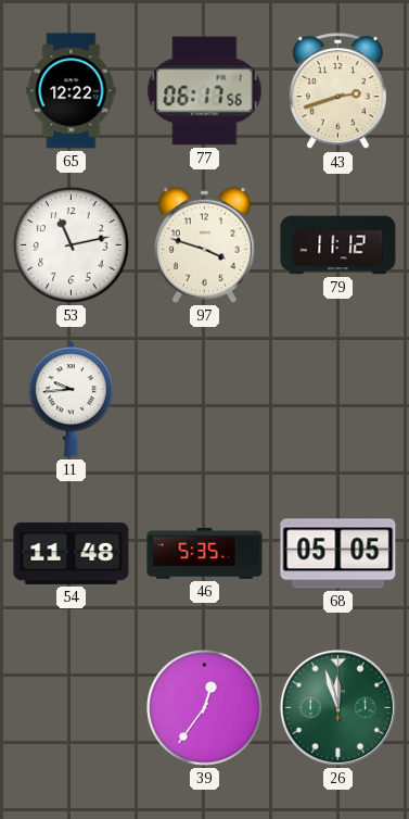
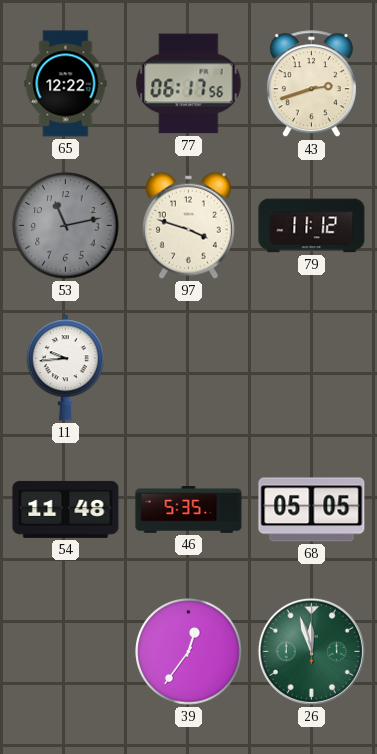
53 dial: white -> grey
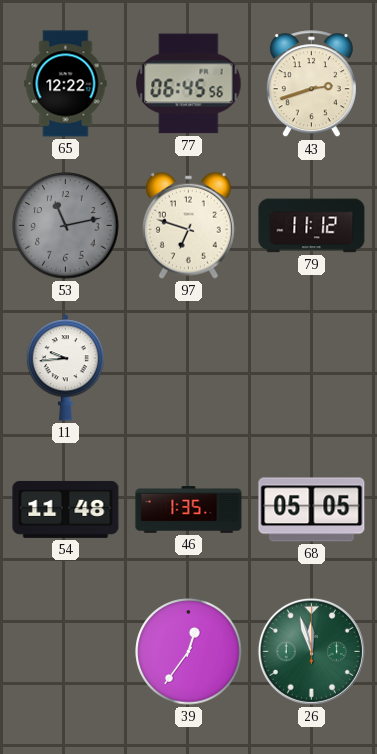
77: 06:17 -> 06:45
97: 3:48 -> 6:48
46: 5:35 -> 1:35
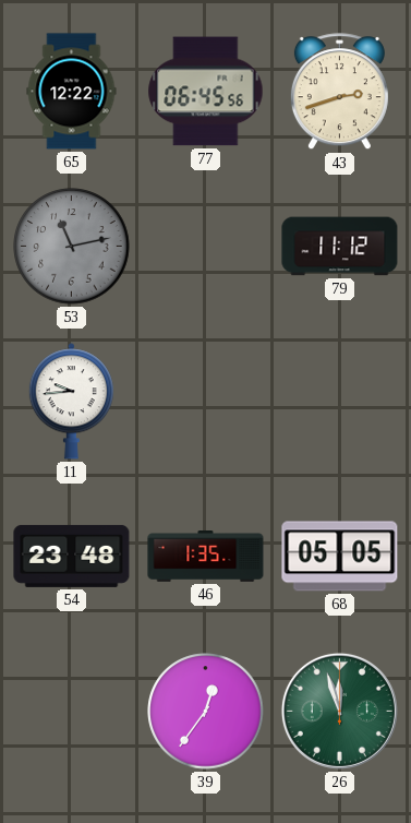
97: 6:48 -> none
54: 11:48 -> 23:48
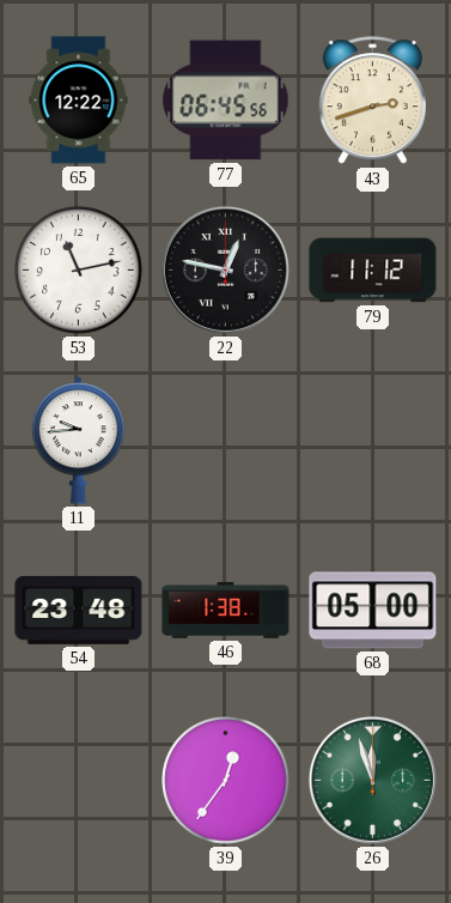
53 dial: grey -> white
22: none -> 12:47
46: 1:35 -> 1:38
68: 05:05 -> 05:00
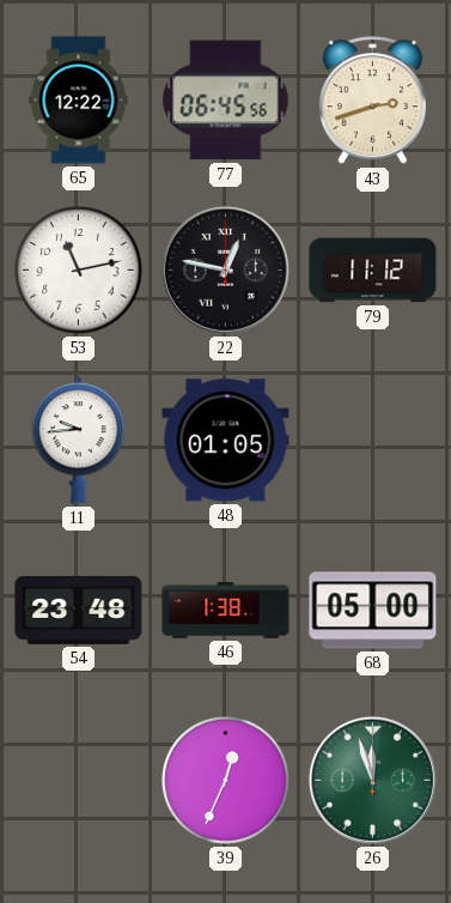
48: none -> 01:05
39: 12:36 -> 12:34
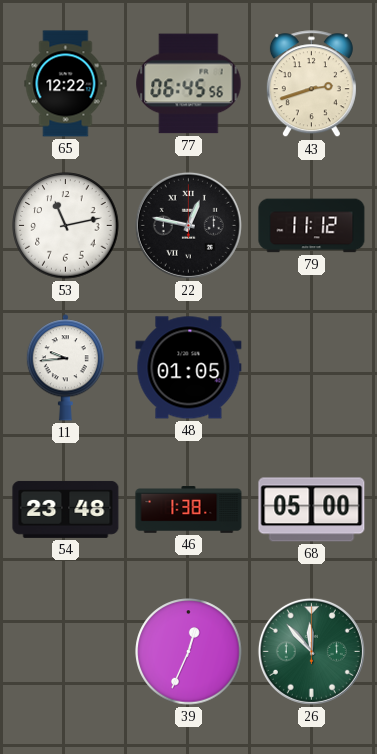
26: 11:57 -> 11:53
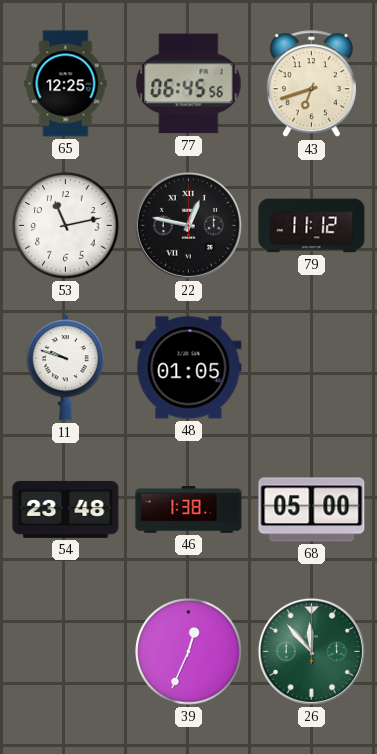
65: 12:22 -> 12:25
43: 2:42 -> 6:42
11: 9:44 -> 9:48
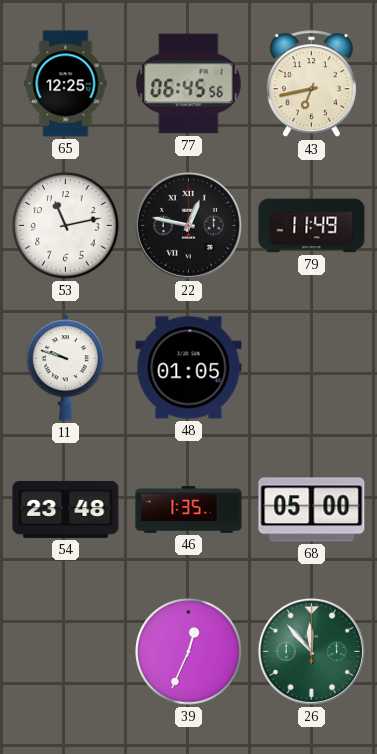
43: 6:42 -> 6:43
79: 11:12 -> 11:49
46: 1:38 -> 1:35
